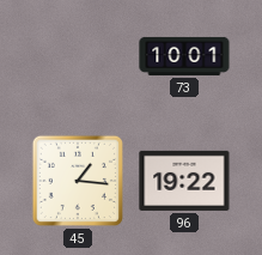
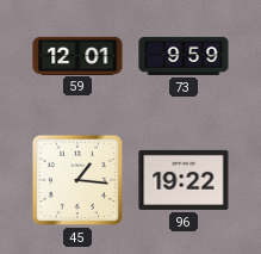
59: none -> 12:01
73: 10:01 -> 9:59
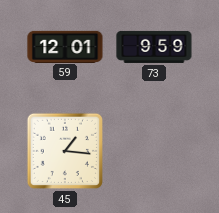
96: 19:22 -> none
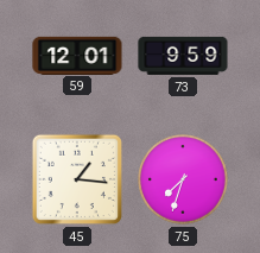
75: none -> 7:33
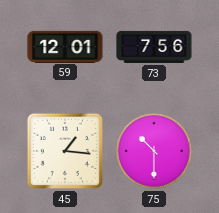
73: 9:59 -> 7:56
75: 7:33 -> 10:30
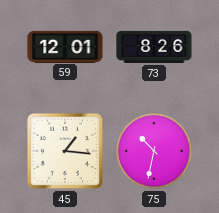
73: 7:56 -> 8:26
75: 10:30 -> 10:32
